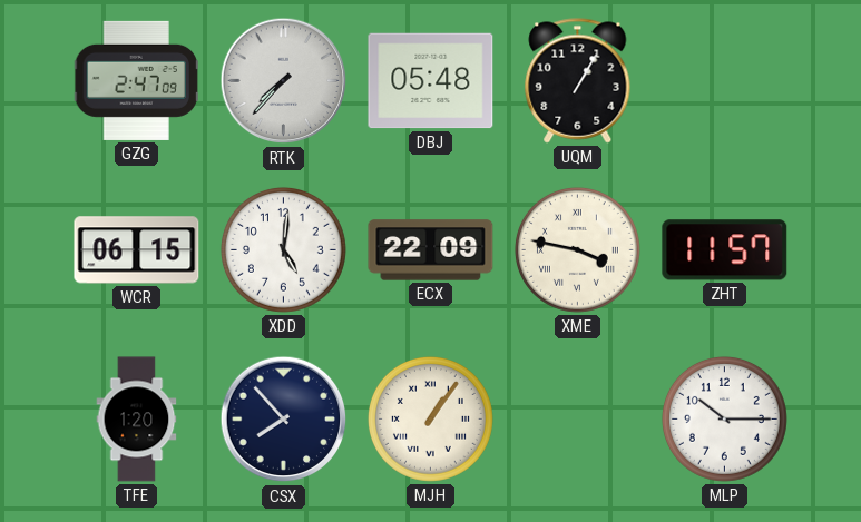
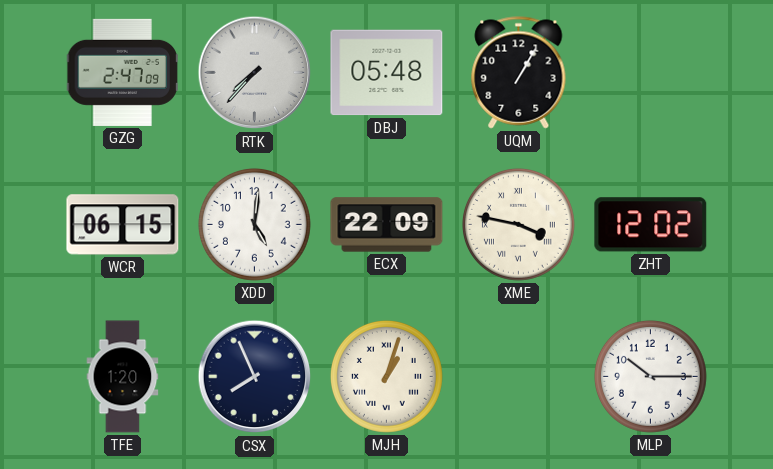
ZHT: 11:57 -> 12:02
CSX: 7:53 -> 7:56
MJH: 1:06 -> 1:03
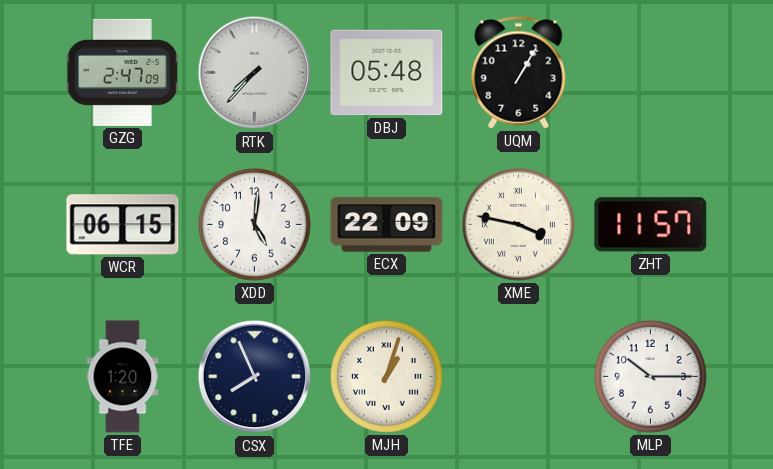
ZHT: 12:02 -> 11:57
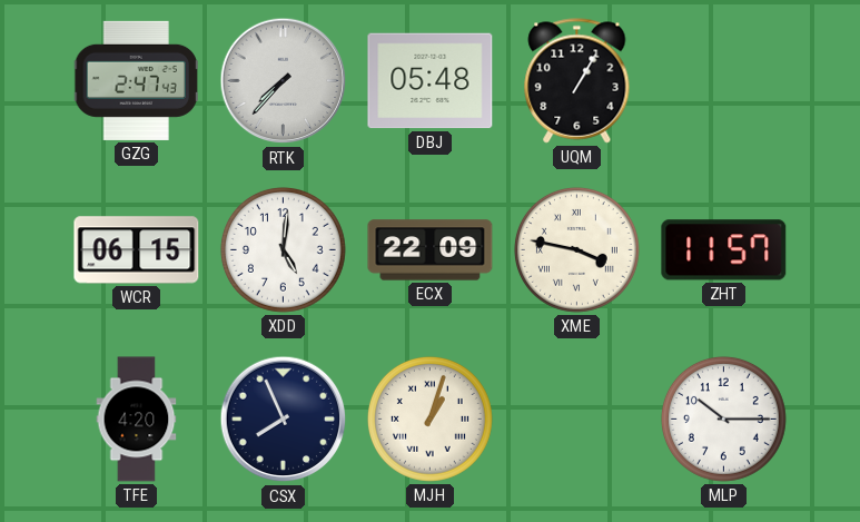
GZG: 2:47:09 -> 2:47:43
TFE: 1:20 -> 4:20
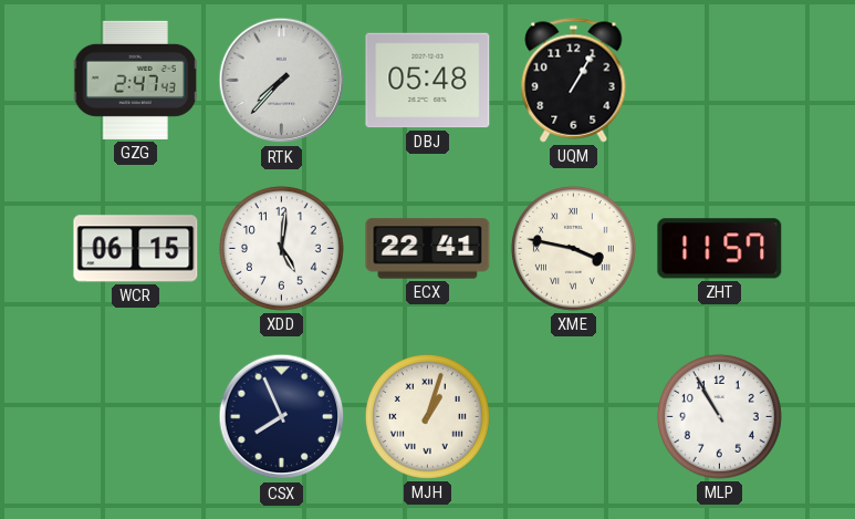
ECX: 22:09 -> 22:41
TFE: 4:20 -> none
MLP: 10:15 -> 10:55
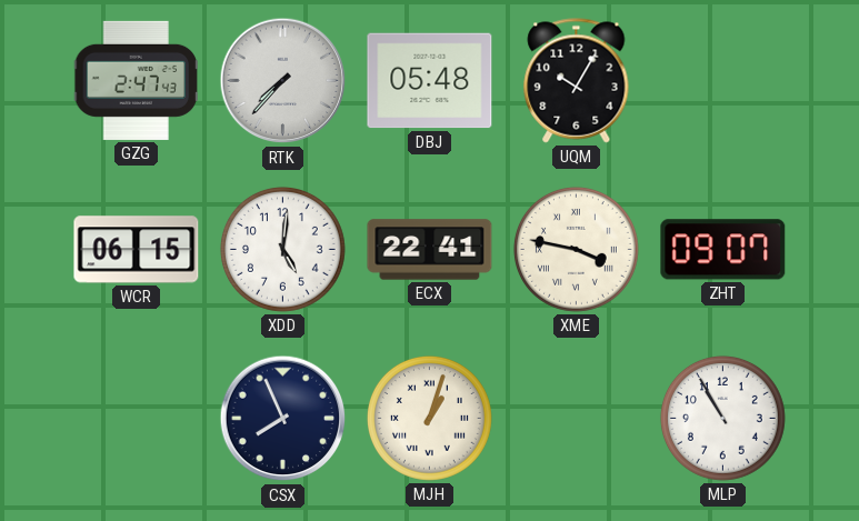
UQM: 1:05 -> 10:05
ZHT: 11:57 -> 09:07
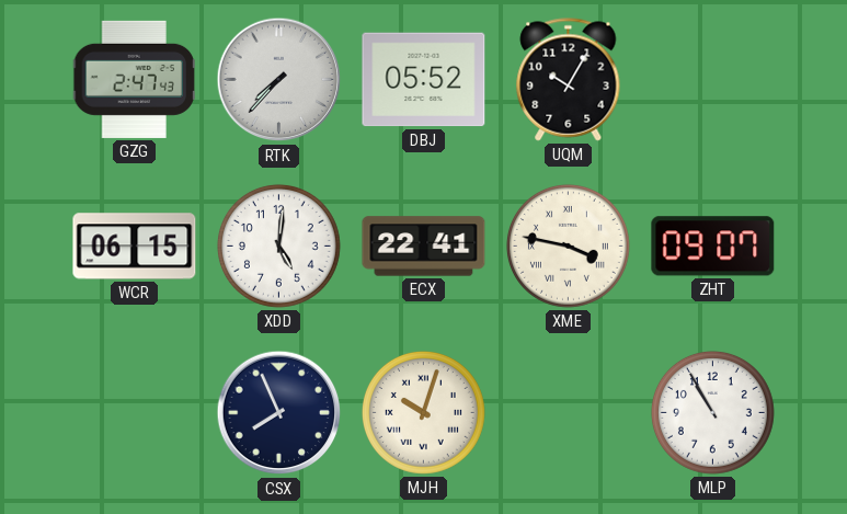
DBJ: 05:48 -> 05:52
MJH: 1:03 -> 10:03
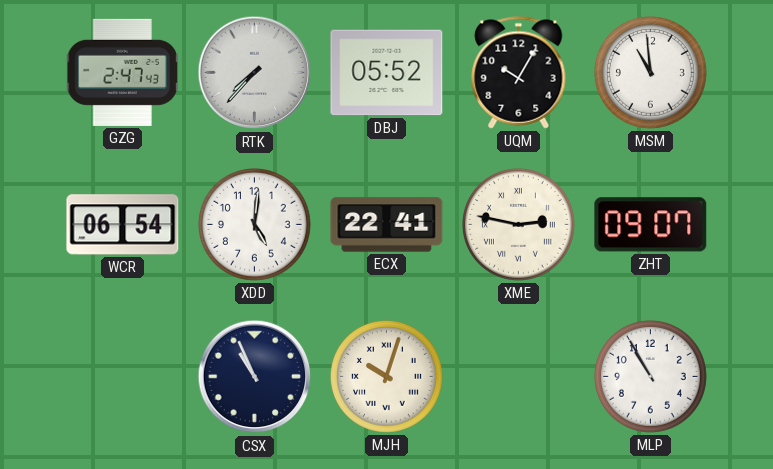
MSM: none -> 10:59
WCR: 06:15 -> 06:54
XME: 3:47 -> 2:47
CSX: 7:56 -> 10:56
